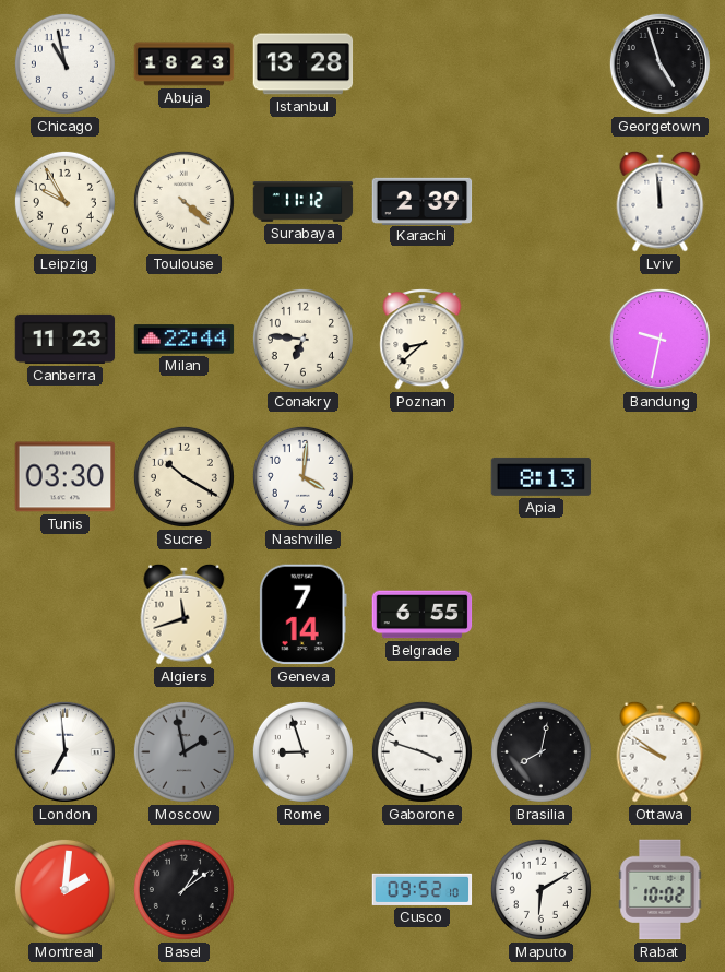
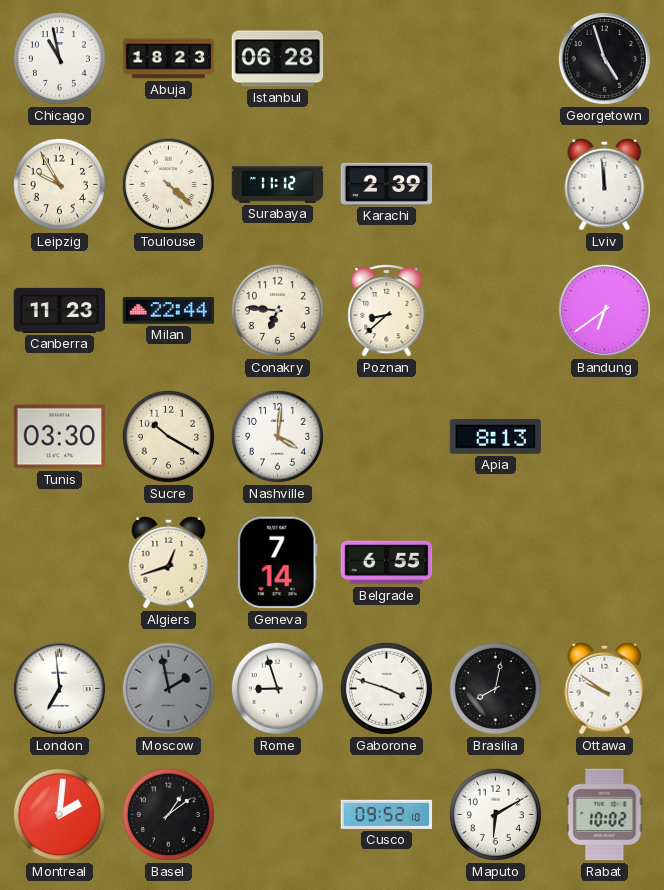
Istanbul: 13:28 -> 06:28
Bandung: 9:32 -> 6:39
Algiers: 11:42 -> 12:42
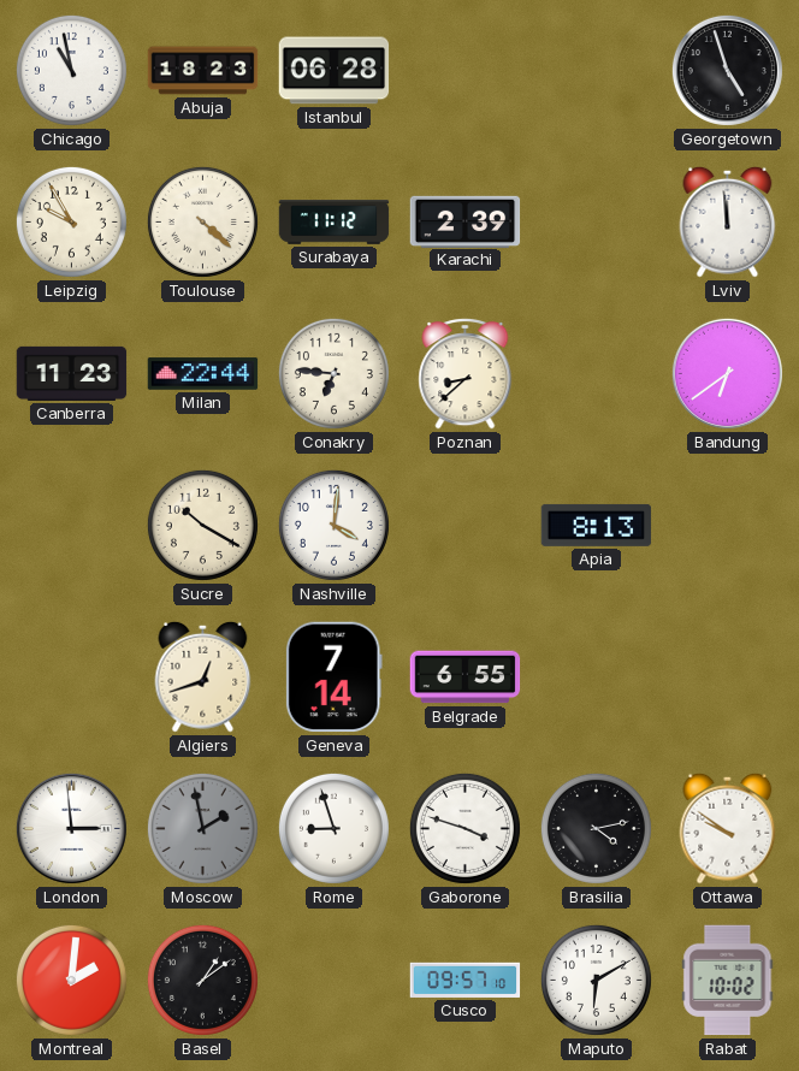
Tunis: 03:30 -> none
London: 6:59 -> 2:59
Brasilia: 8:02 -> 4:13
Cusco: 09:52 -> 09:57
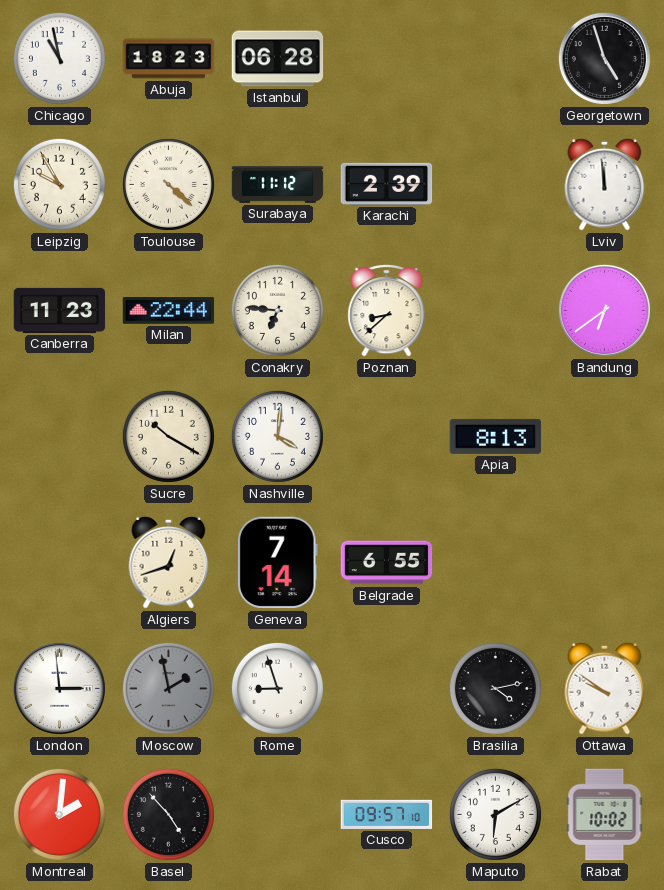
Gaborone: 3:48 -> none
Basel: 1:09 -> 4:53
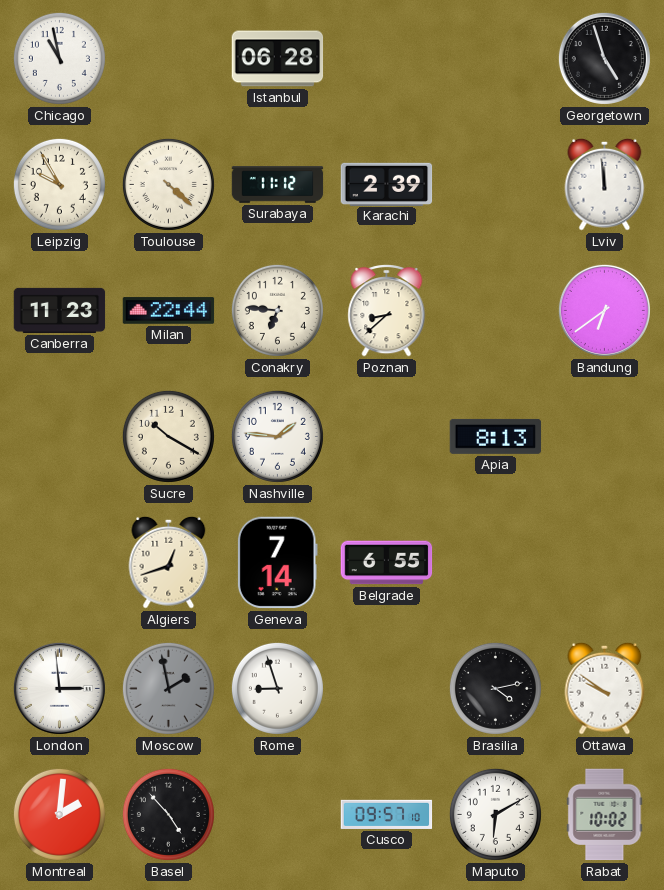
Abuja: 18:23 -> none
Nashville: 4:01 -> 1:46
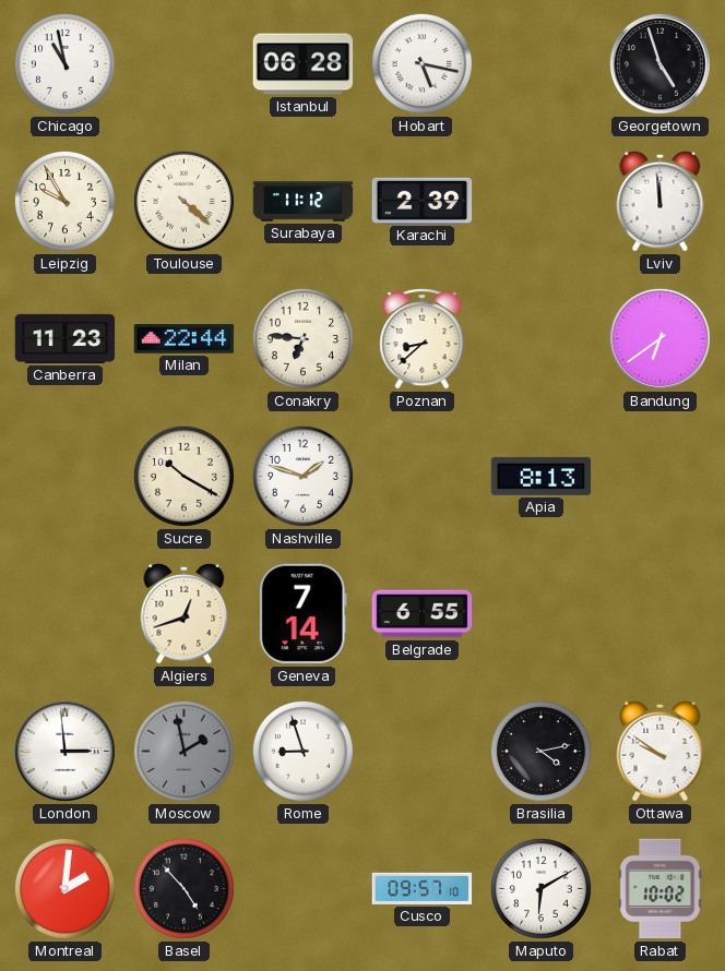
Hobart: none -> 5:17
Nashville: 1:46 -> 1:48
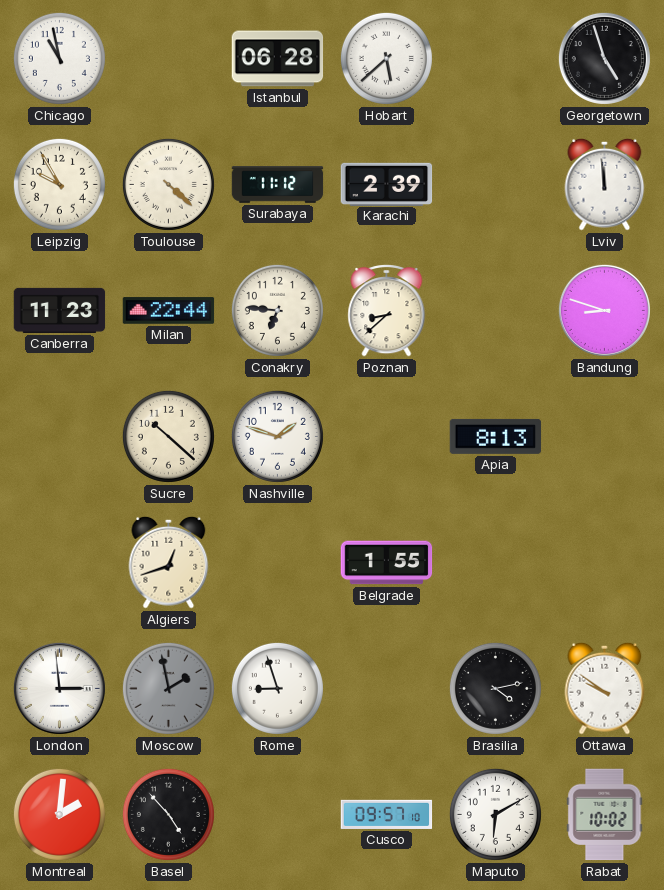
Hobart: 5:17 -> 5:38
Bandung: 6:39 -> 8:48
Sucre: 10:20 -> 10:22
Geneva: 7:14 -> none
Belgrade: 6:55 -> 1:55
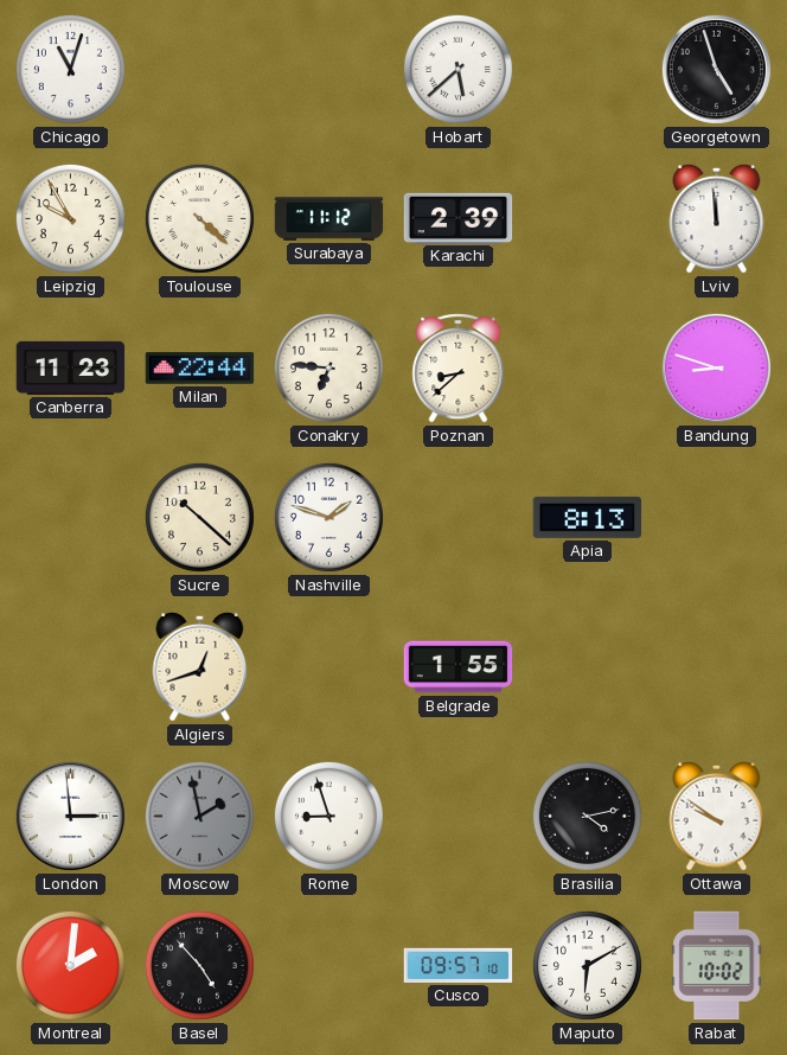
Chicago: 10:58 -> 11:03
Istanbul: 06:28 -> none
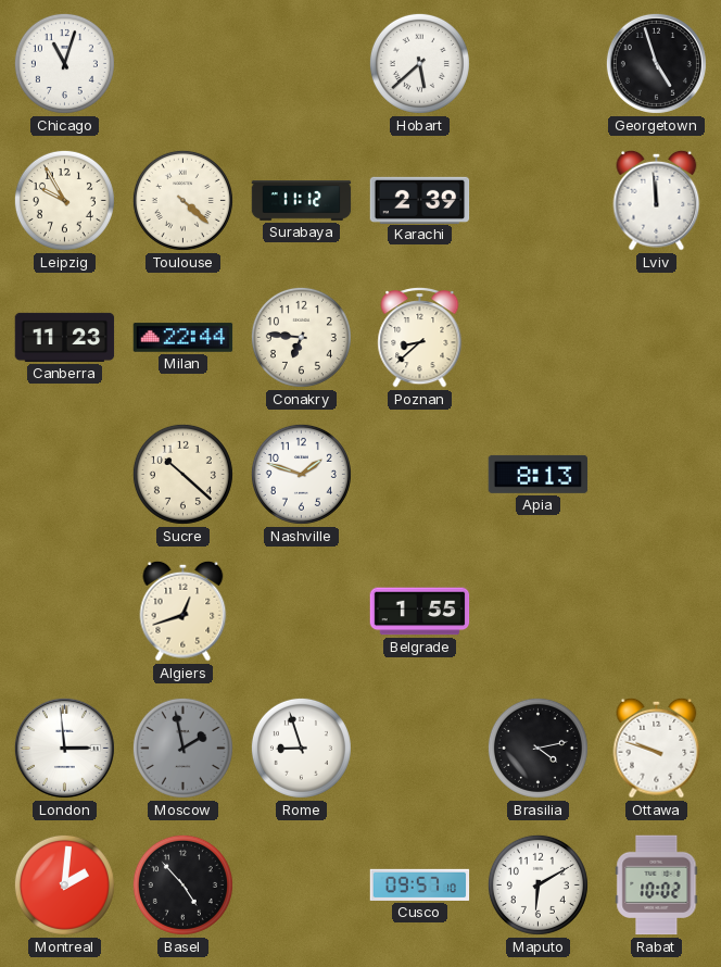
Bandung: 8:48 -> none
Ottawa: 9:51 -> 9:48
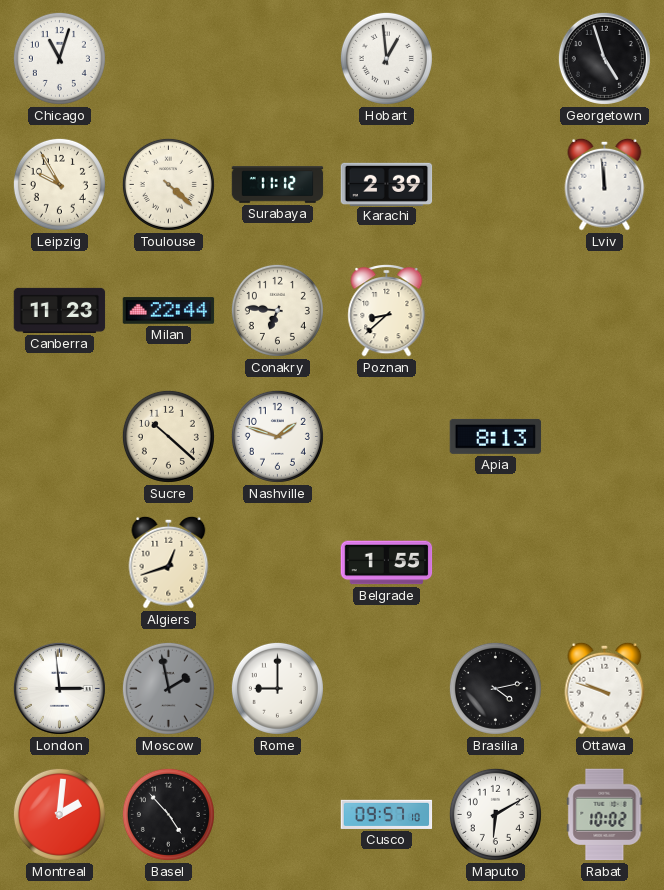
Hobart: 5:38 -> 12:59
Rome: 8:57 -> 9:00
